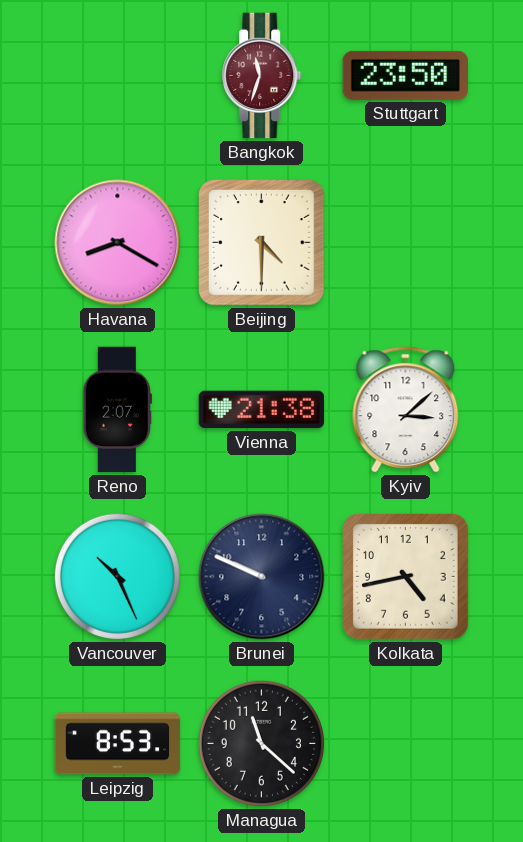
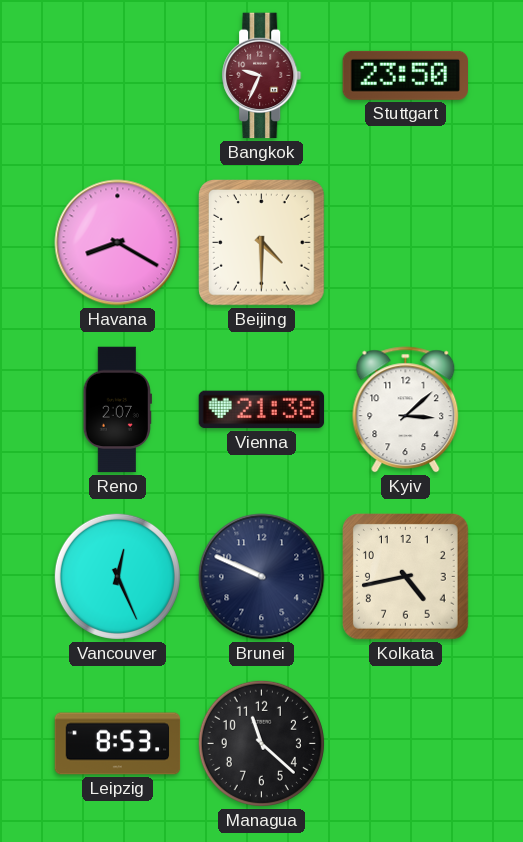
Bangkok: 11:33 -> 9:34
Vancouver: 10:26 -> 12:26
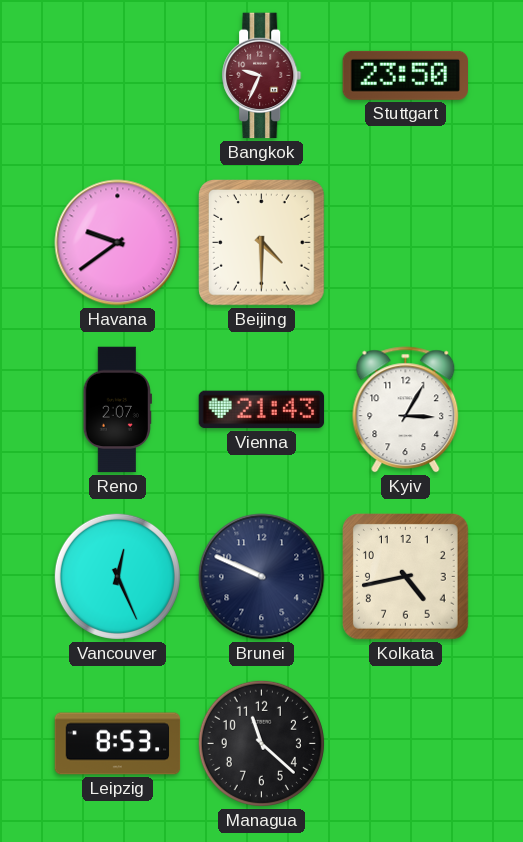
Havana: 8:20 -> 9:39
Vienna: 21:38 -> 21:43
Kyiv: 3:08 -> 3:05
